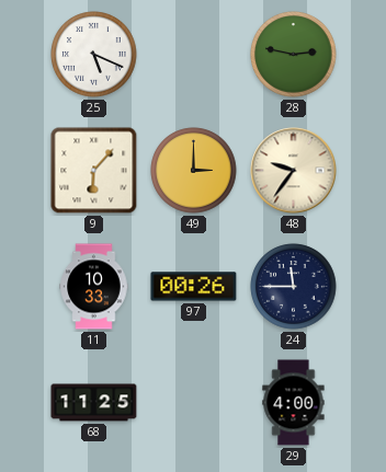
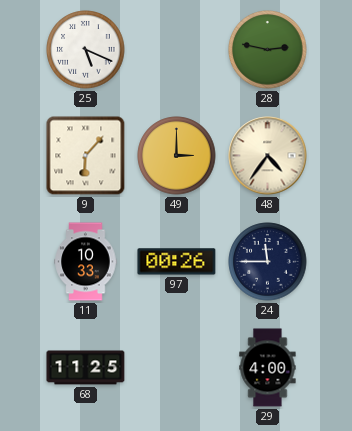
48: 9:36 -> 4:36
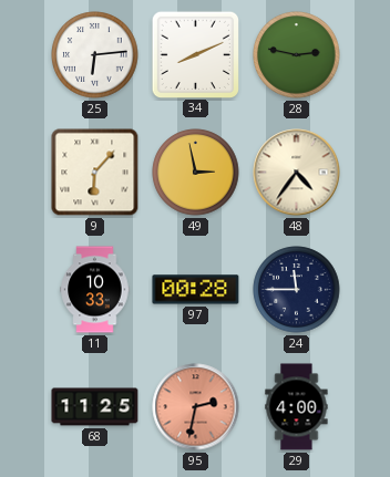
25: 5:19 -> 6:14
34: none -> 8:11
49: 3:00 -> 2:58
97: 00:26 -> 00:28
95: none -> 2:32
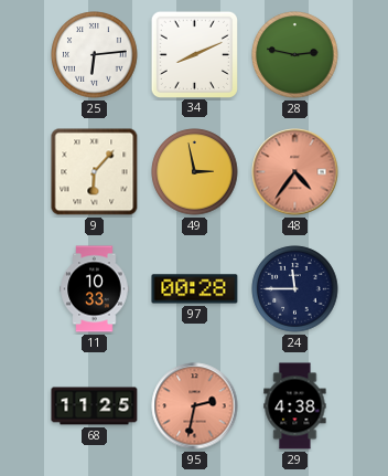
48 dial: cream -> salmon
29: 4:00 -> 4:38
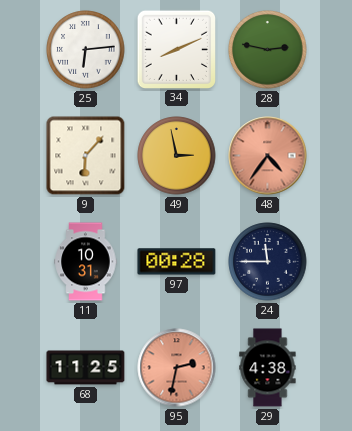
11: 10:33 -> 10:31
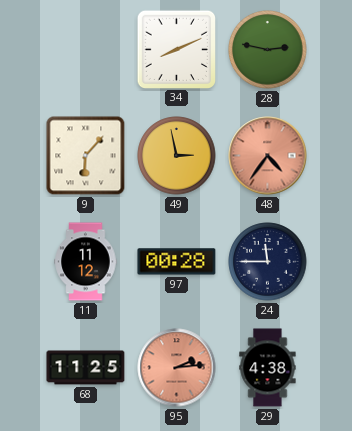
25: 6:14 -> none
11: 10:31 -> 11:12
95: 2:32 -> 2:14
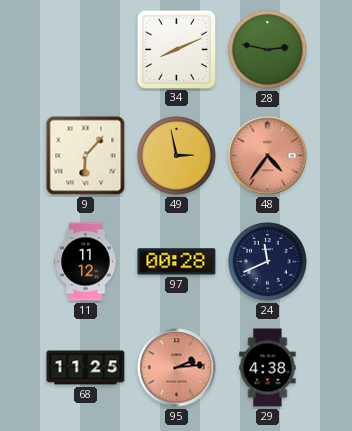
24: 11:45 -> 11:41
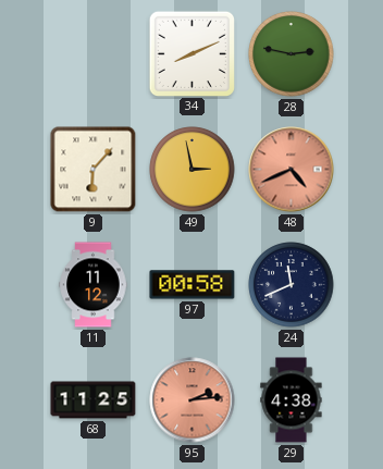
48: 4:36 -> 4:41
97: 00:28 -> 00:58
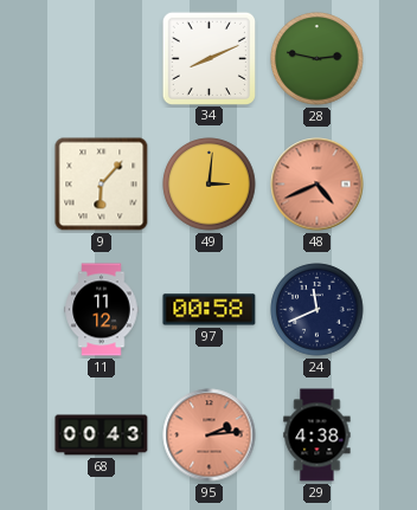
49: 2:58 -> 3:01
68: 11:25 -> 00:43
